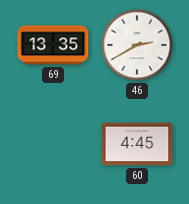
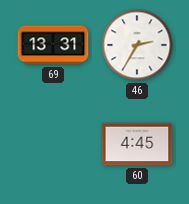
69: 13:35 -> 13:31
46: 2:40 -> 2:35
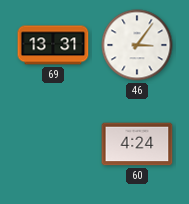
46: 2:35 -> 3:06
60: 4:45 -> 4:24
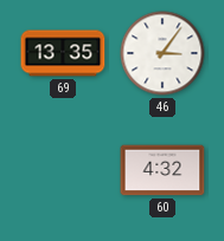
69: 13:31 -> 13:35
60: 4:24 -> 4:32
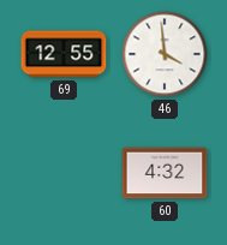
69: 13:35 -> 12:55
46: 3:06 -> 3:59
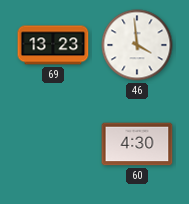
69: 12:55 -> 13:23
60: 4:32 -> 4:30
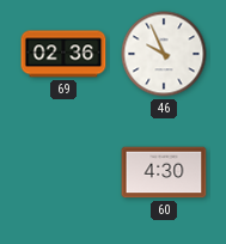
69: 13:23 -> 02:36
46: 3:59 -> 9:56
